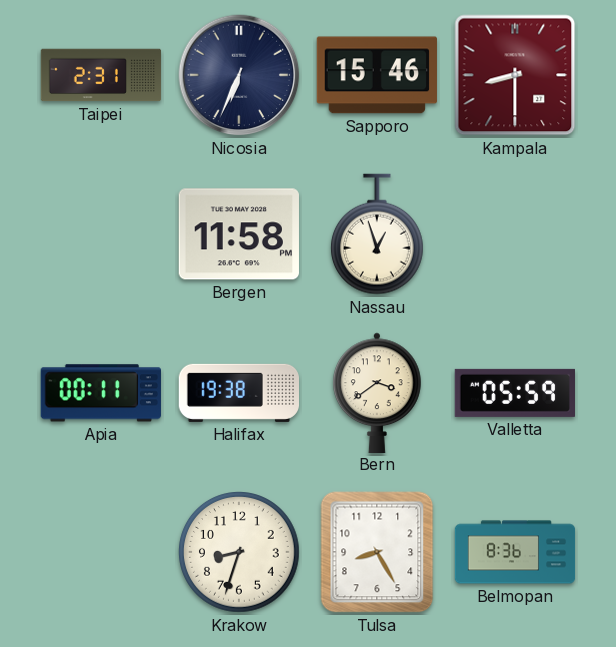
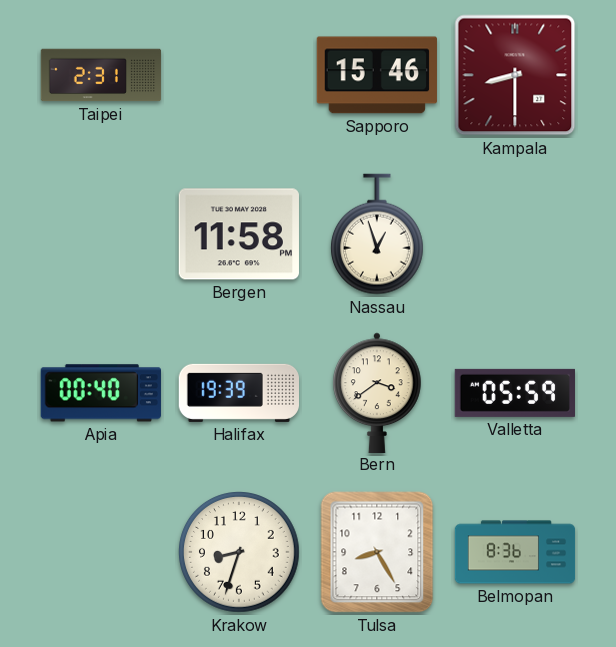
Nicosia: 6:34 -> none
Apia: 00:11 -> 00:40
Halifax: 19:38 -> 19:39
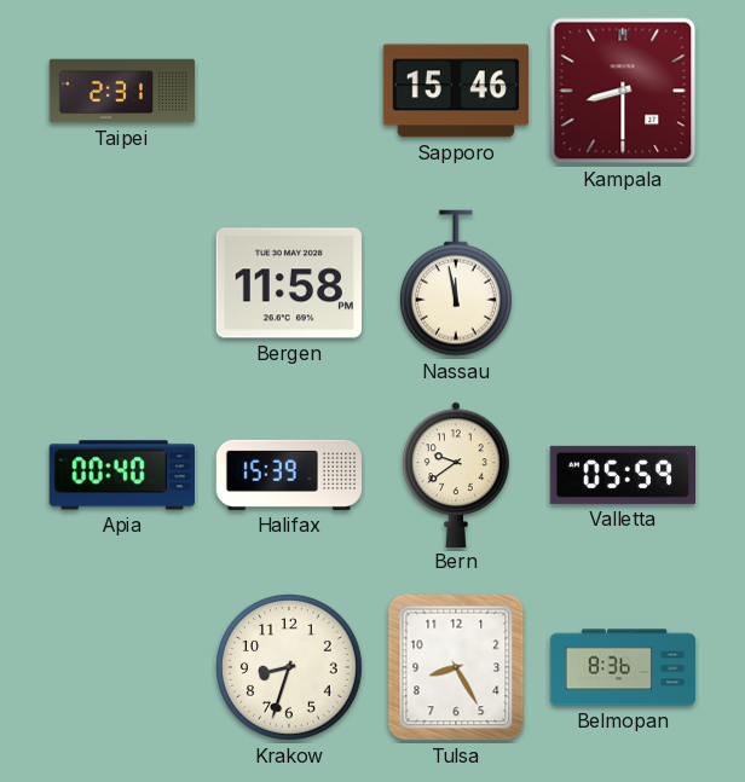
Nassau: 12:57 -> 11:58
Halifax: 19:39 -> 15:39
Bern: 3:39 -> 9:39
